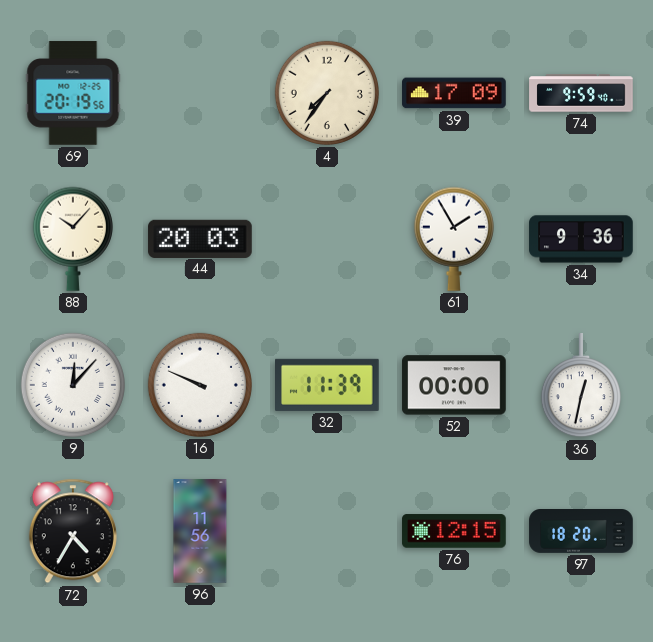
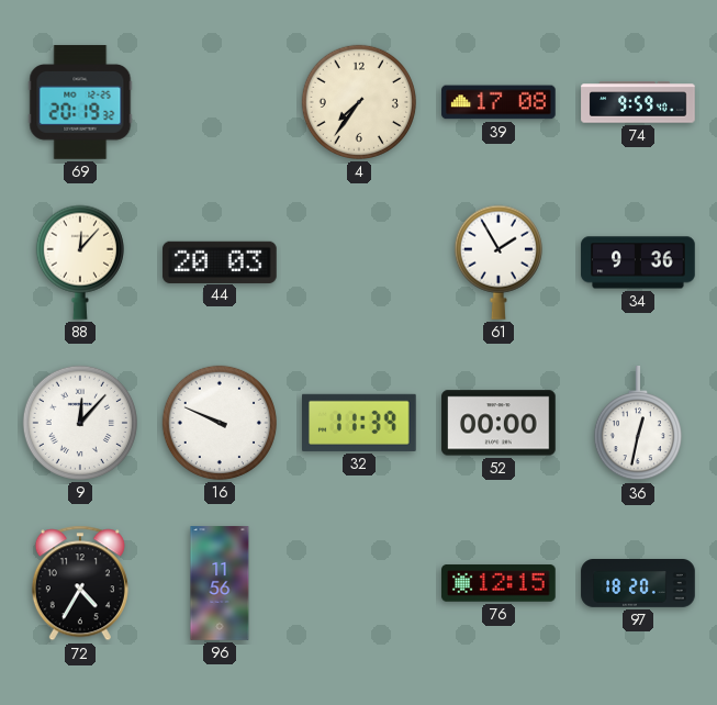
69: 20:19:56 -> 20:19:32
39: 17:09 -> 17:08
88: 10:07 -> 12:07
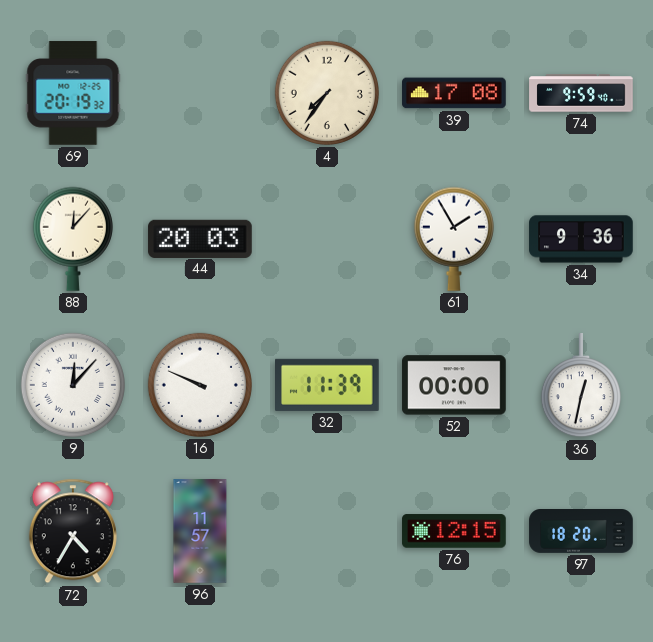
96: 11:56 -> 11:57
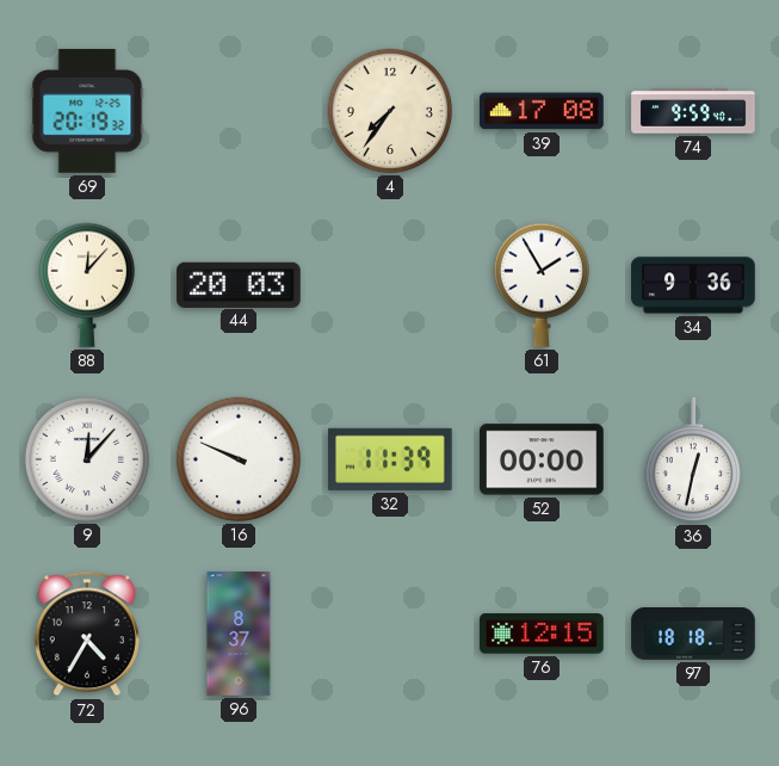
96: 11:57 -> 8:37
97: 18:20 -> 18:18
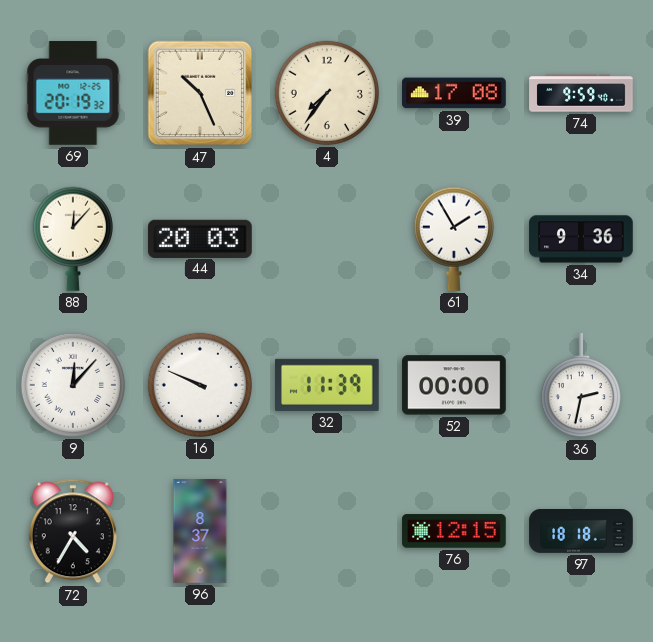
47: none -> 10:26
36: 12:32 -> 2:32
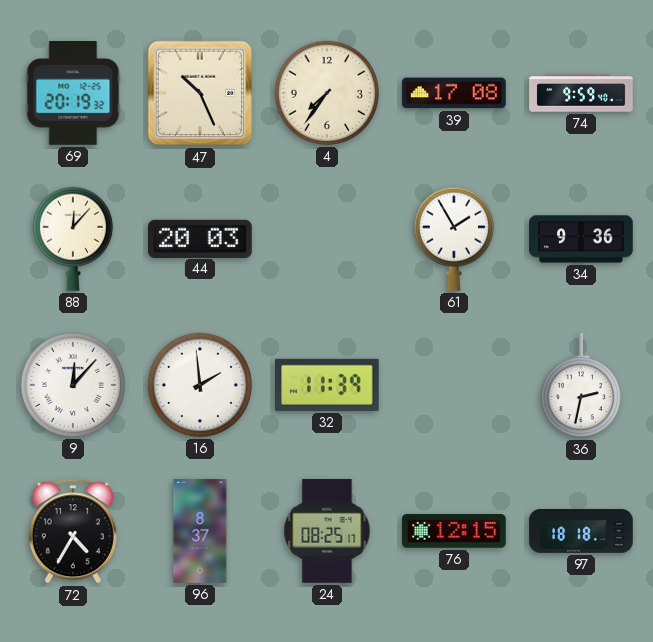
16: 9:49 -> 1:59
52: 00:00 -> none
24: none -> 08:25
